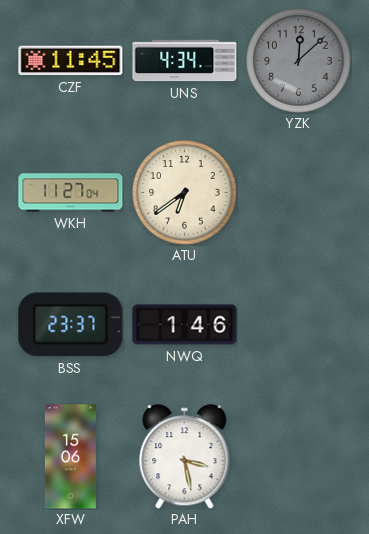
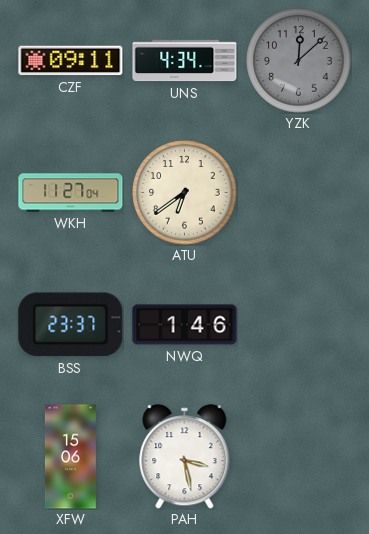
CZF: 11:45 -> 09:11
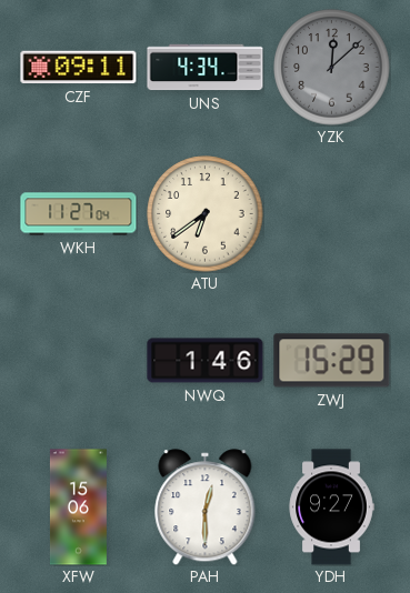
BSS: 23:37 -> none
ZWJ: none -> 15:29
PAH: 3:28 -> 12:30
YDH: none -> 9:27
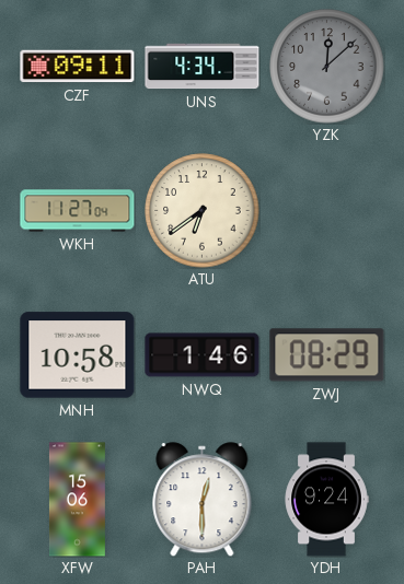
MNH: none -> 10:58
ZWJ: 15:29 -> 08:29
YDH: 9:27 -> 9:24
